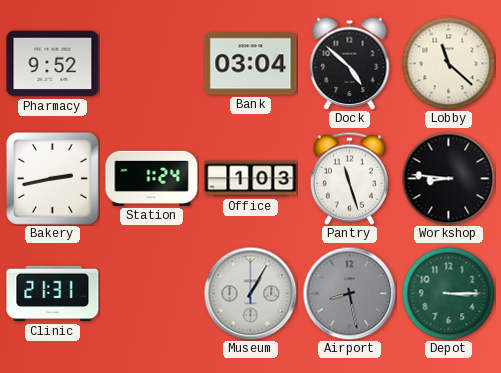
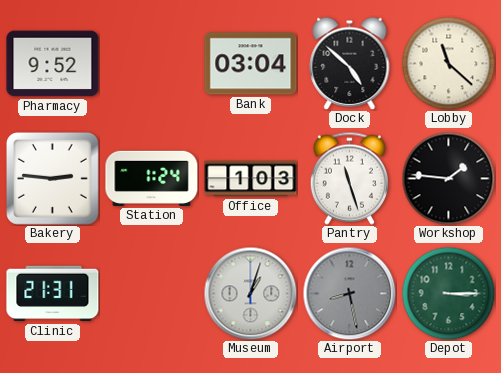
Bakery: 2:43 -> 2:46
Workshop: 8:46 -> 1:46
Museum: 1:05 -> 1:03
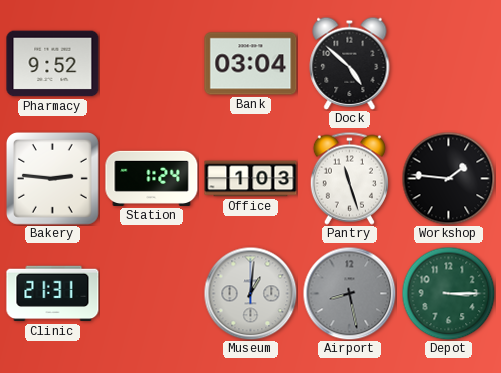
Lobby: 11:22 -> none
Museum: 1:03 -> 1:01
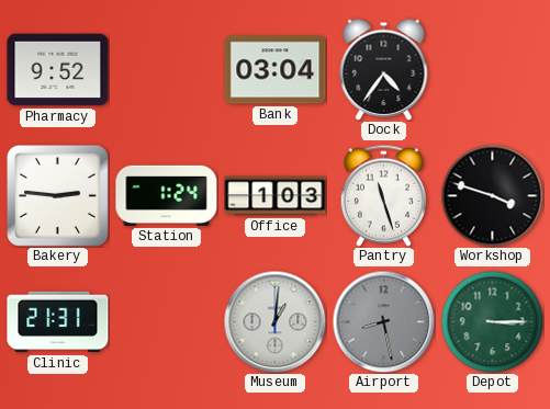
Dock: 4:52 -> 4:36
Workshop: 1:46 -> 3:48
